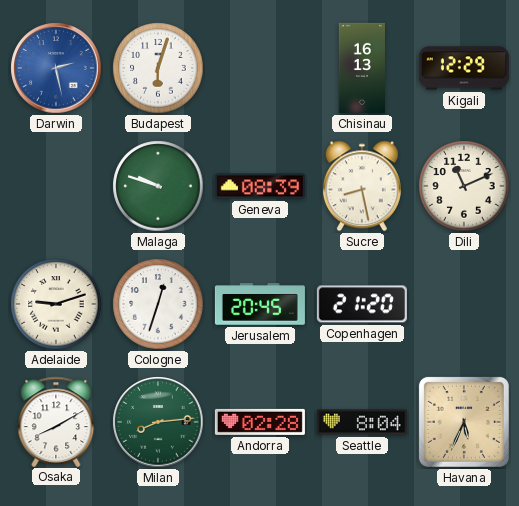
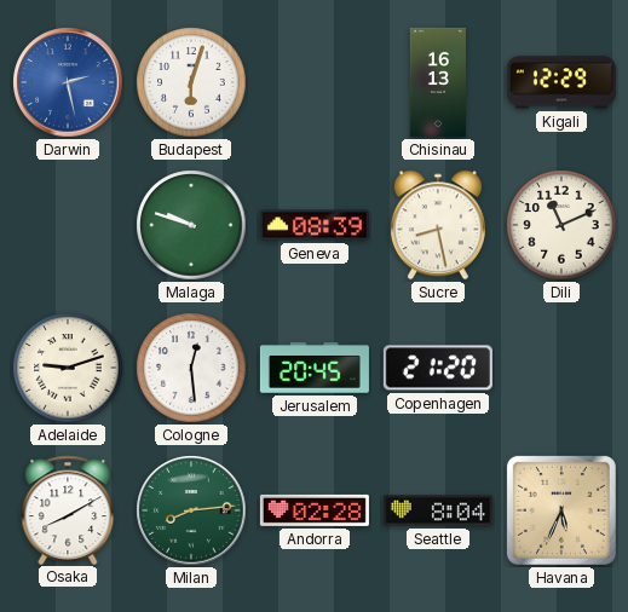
Cologne: 12:33 -> 12:29
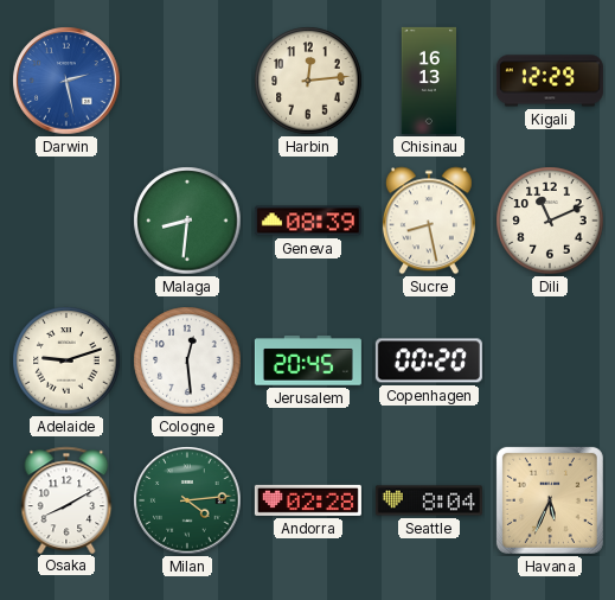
Budapest: 6:03 -> none
Harbin: none -> 12:14
Malaga: 9:48 -> 8:31
Copenhagen: 21:20 -> 00:20
Milan: 8:14 -> 4:14
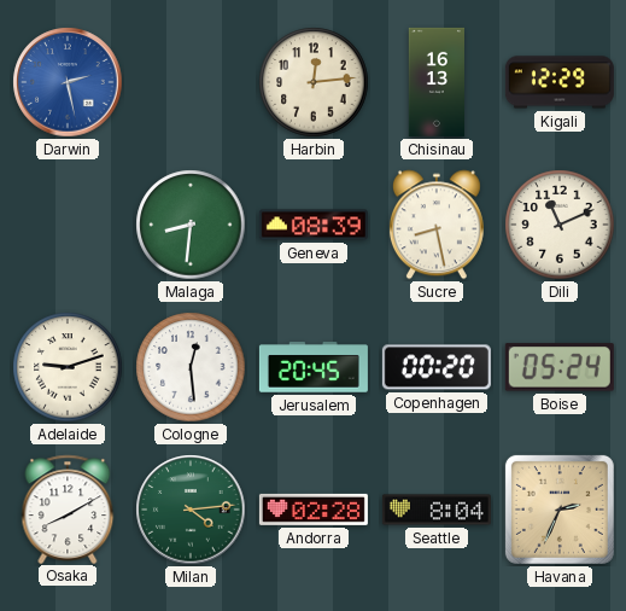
Boise: none -> 05:24
Havana: 5:34 -> 2:34
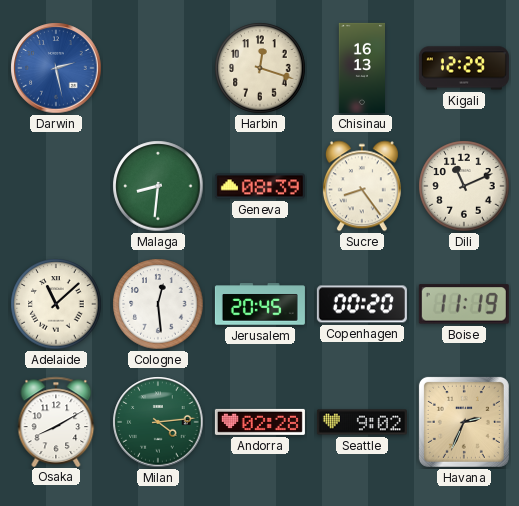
Harbin: 12:14 -> 12:18
Sucre: 8:28 -> 8:24
Adelaide: 9:12 -> 11:08
Boise: 05:24 -> 11:19
Seattle: 8:04 -> 9:02
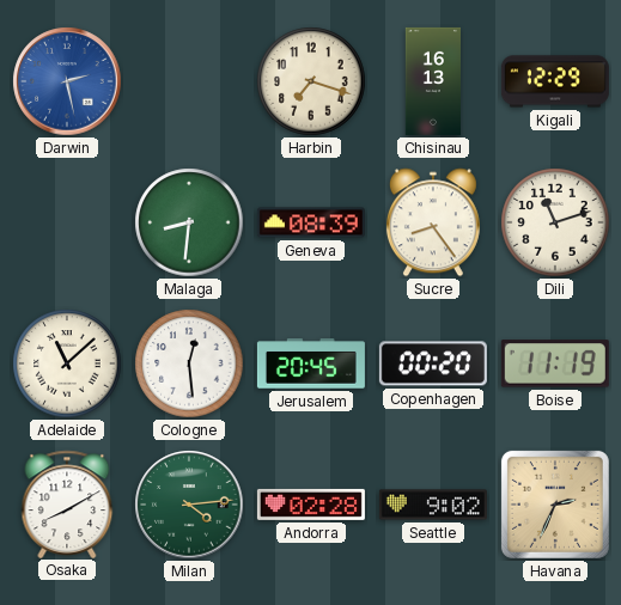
Harbin: 12:18 -> 7:18
Dili: 11:11 -> 11:12
